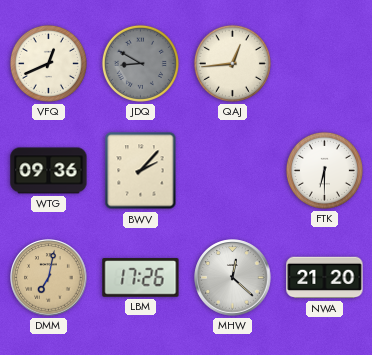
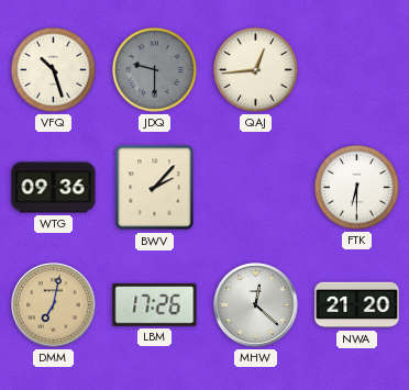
VFQ: 12:41 -> 10:27
JDQ: 8:50 -> 9:30
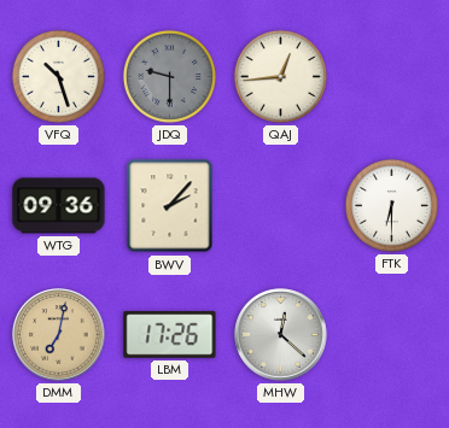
NWA: 21:20 -> none
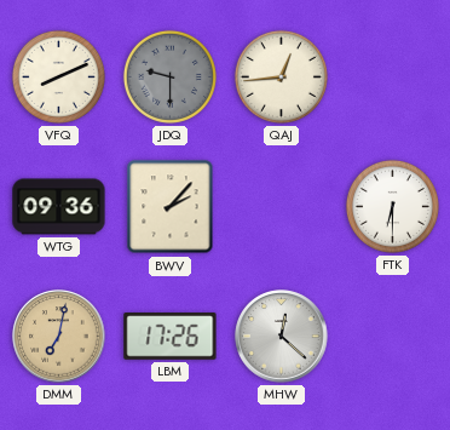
VFQ: 10:27 -> 8:11
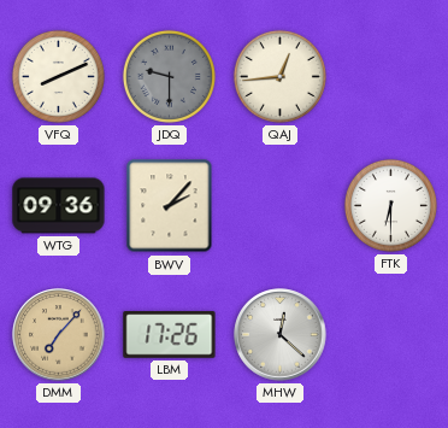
DMM: 7:02 -> 7:07
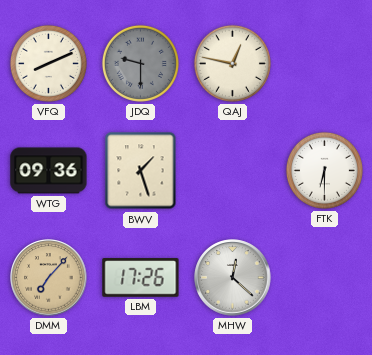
QAJ: 12:44 -> 12:47
BWV: 2:07 -> 1:27
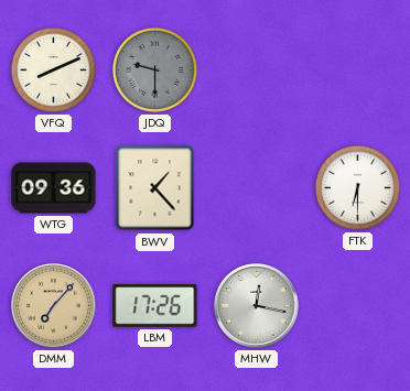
QAJ: 12:47 -> none
BWV: 1:27 -> 1:23
MHW: 12:22 -> 12:17
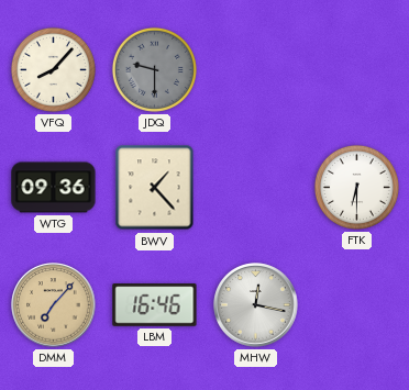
VFQ: 8:11 -> 8:07
LBM: 17:26 -> 16:46
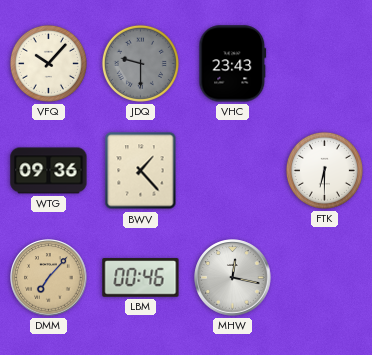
VFQ: 8:07 -> 10:07
VHC: none -> 23:43
LBM: 16:46 -> 00:46
